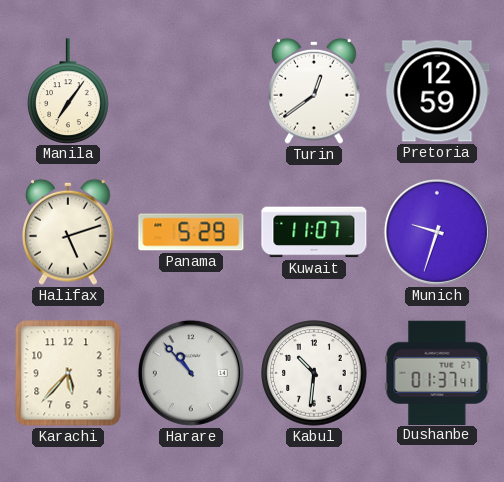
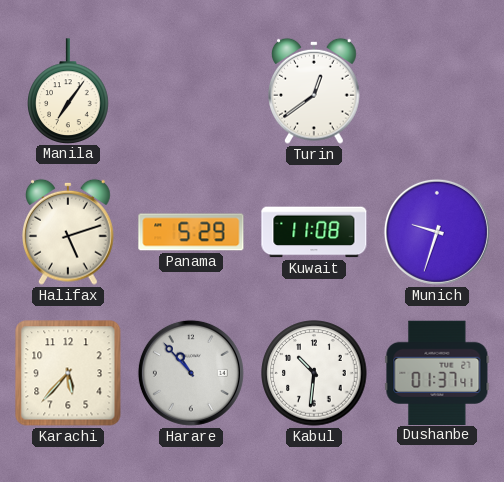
Pretoria: 12:59 -> none
Kuwait: 11:07 -> 11:08
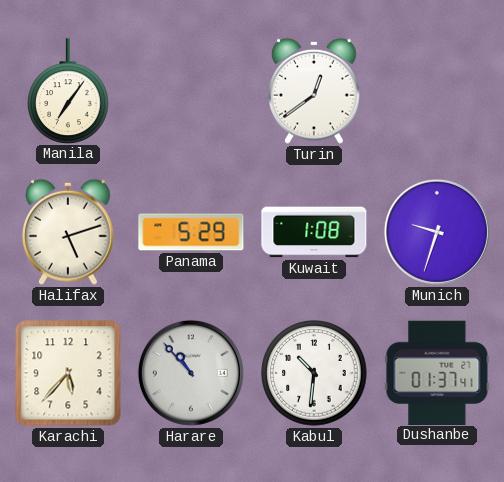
Kuwait: 11:08 -> 1:08
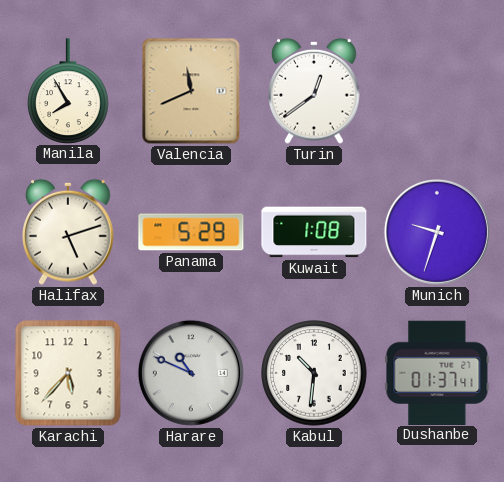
Manila: 7:06 -> 7:55
Valencia: none -> 11:41
Harare: 10:53 -> 10:49
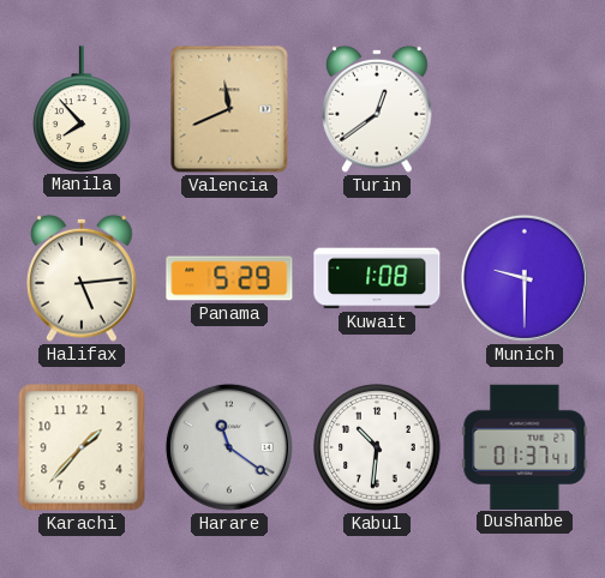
Manila: 7:55 -> 7:53
Halifax: 5:12 -> 5:14
Munich: 9:33 -> 9:30
Karachi: 5:37 -> 1:37
Harare: 10:49 -> 11:21
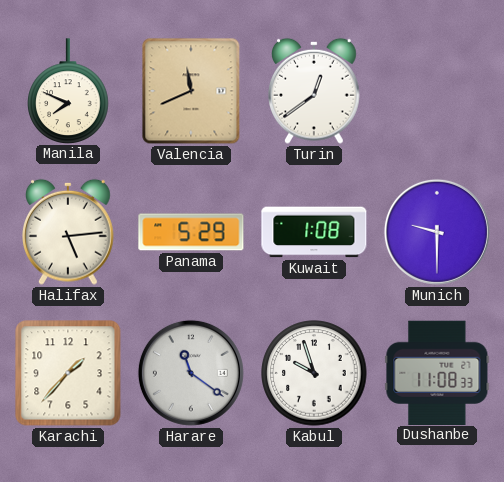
Manila: 7:53 -> 7:49
Kabul: 10:31 -> 9:57
Dushanbe: 01:37 -> 11:08
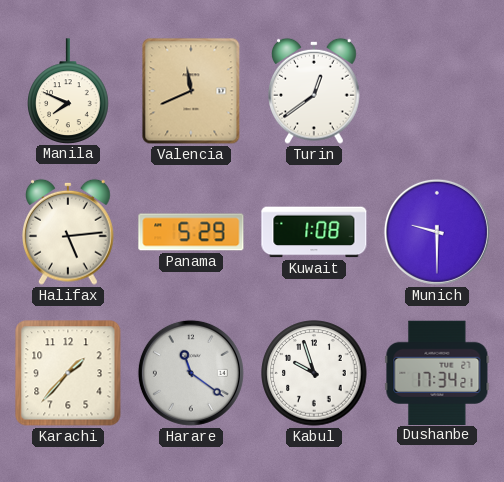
Dushanbe: 11:08 -> 17:34
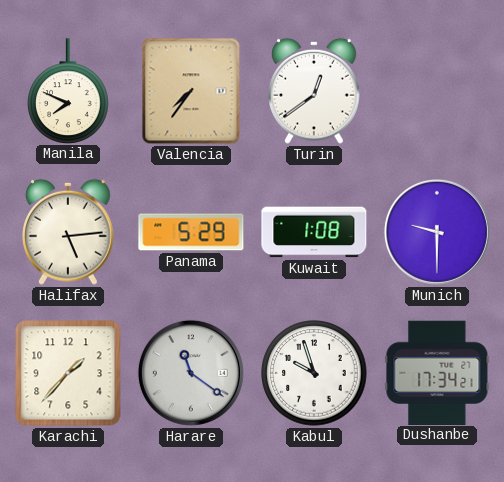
Valencia: 11:41 -> 7:36
